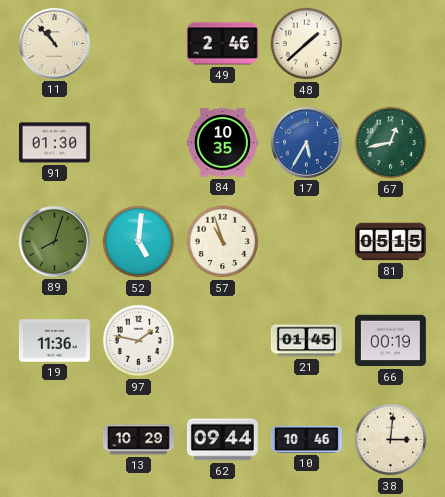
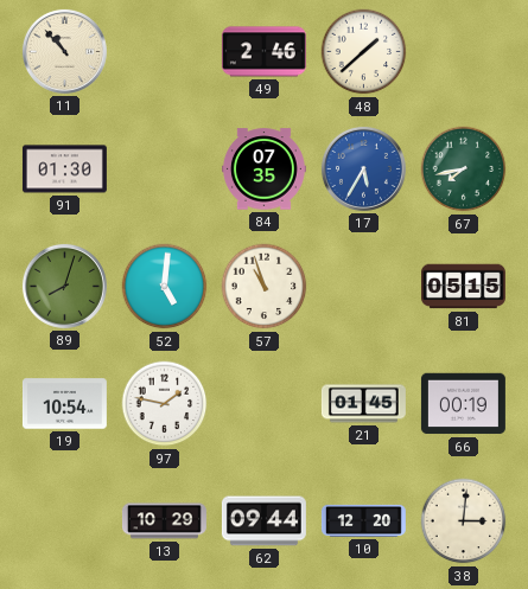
84: 10:35 -> 07:35
67: 12:43 -> 7:43
19: 11:36 -> 10:54
10: 10:46 -> 12:20
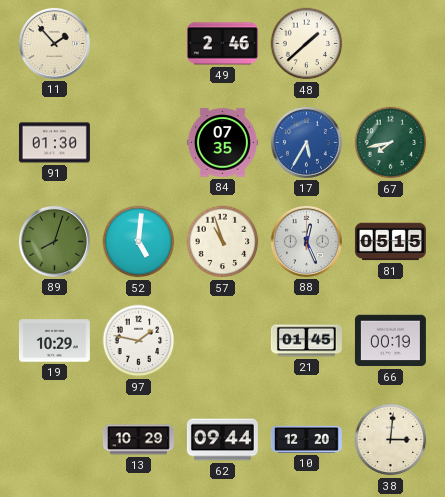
11: 10:53 -> 1:53
88: none -> 12:26
19: 10:54 -> 10:29
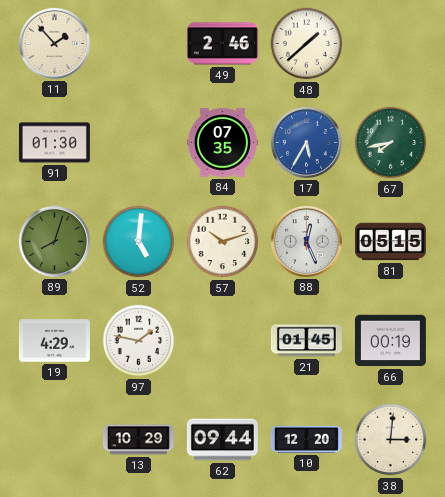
57: 10:57 -> 10:12
19: 10:29 -> 4:29
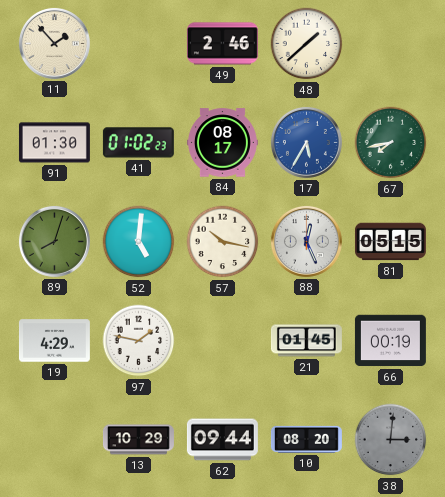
41: none -> 01:02
84: 07:35 -> 08:17
57: 10:12 -> 10:17
10: 12:20 -> 08:20
38 dial: cream -> grey
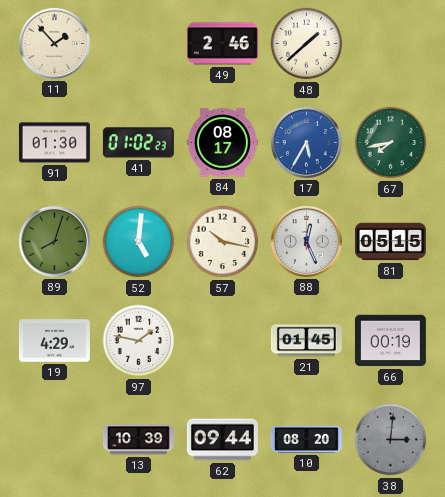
13: 10:29 -> 10:39
